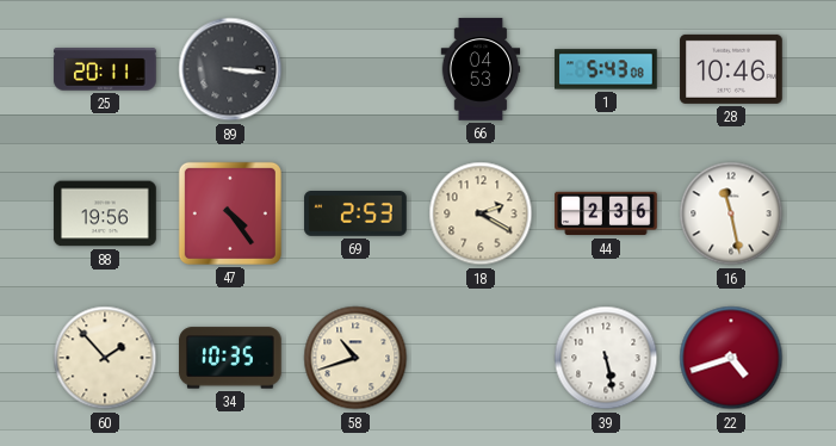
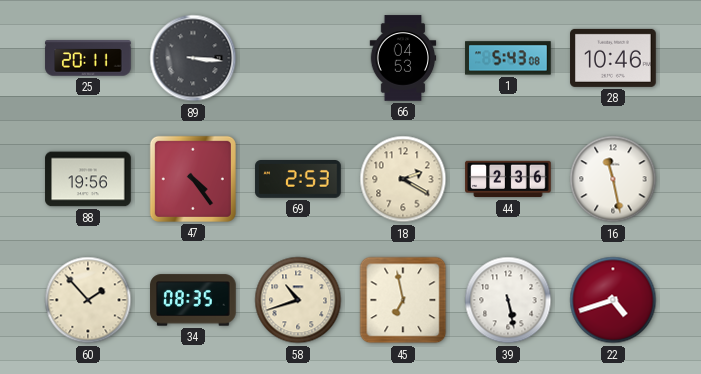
34: 10:35 -> 08:35
45: none -> 6:58
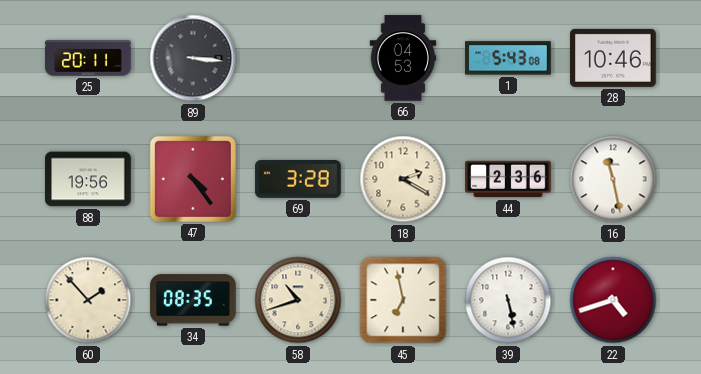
69: 2:53 -> 3:28
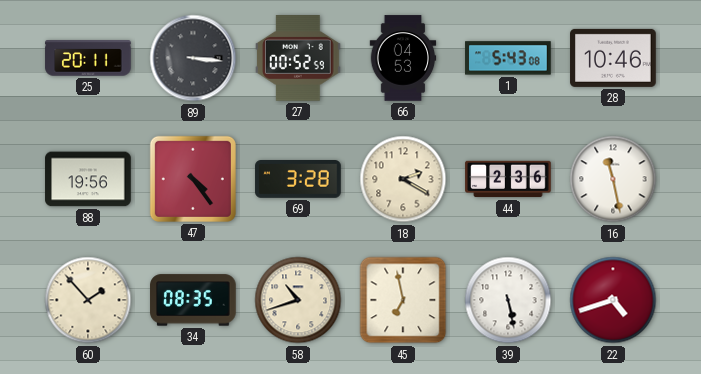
27: none -> 00:52
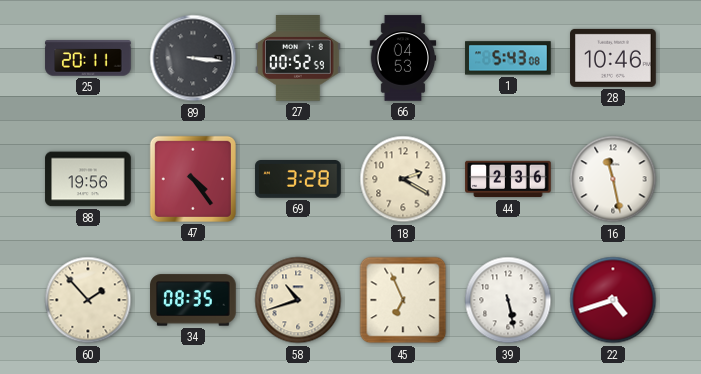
45: 6:58 -> 6:56
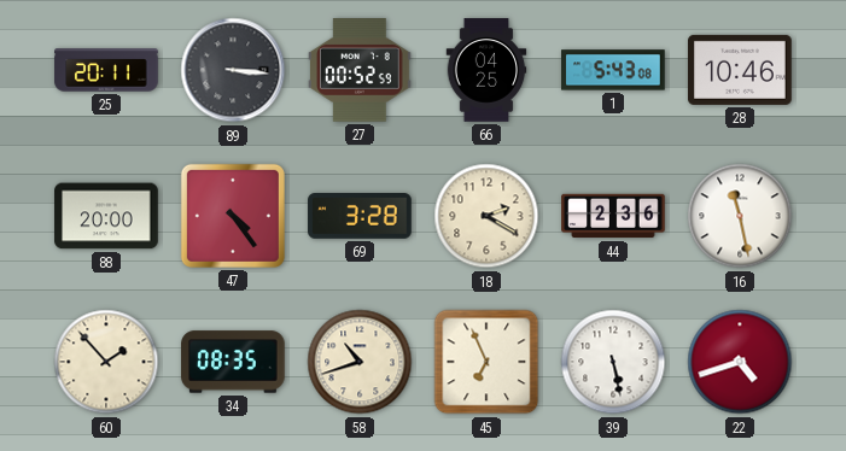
66: 04:53 -> 04:25
88: 19:56 -> 20:00
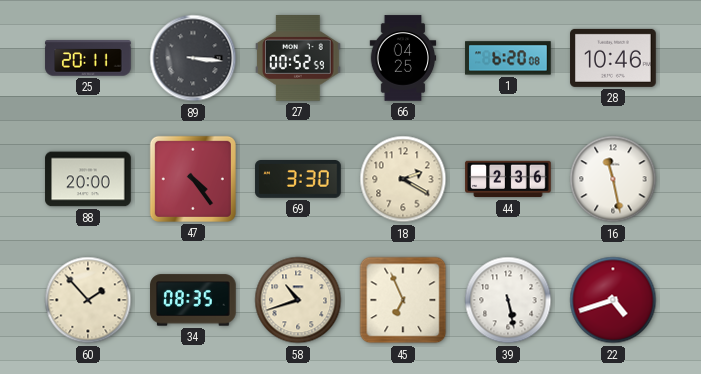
1: 5:43 -> 6:20
69: 3:28 -> 3:30
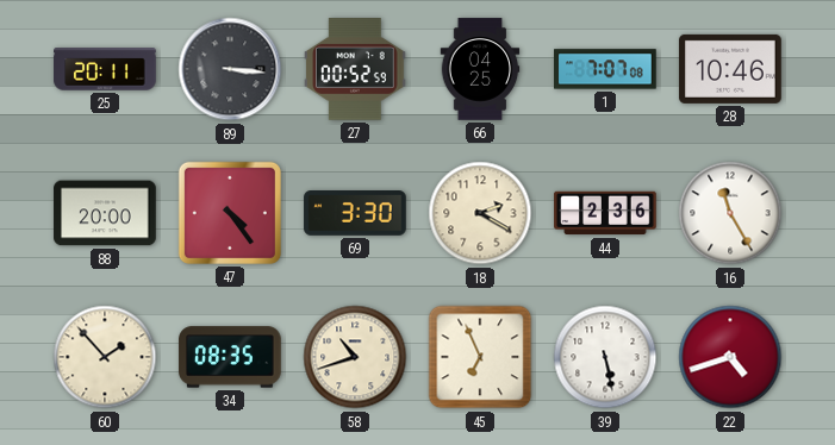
1: 6:20 -> 7:07
16: 11:28 -> 11:25
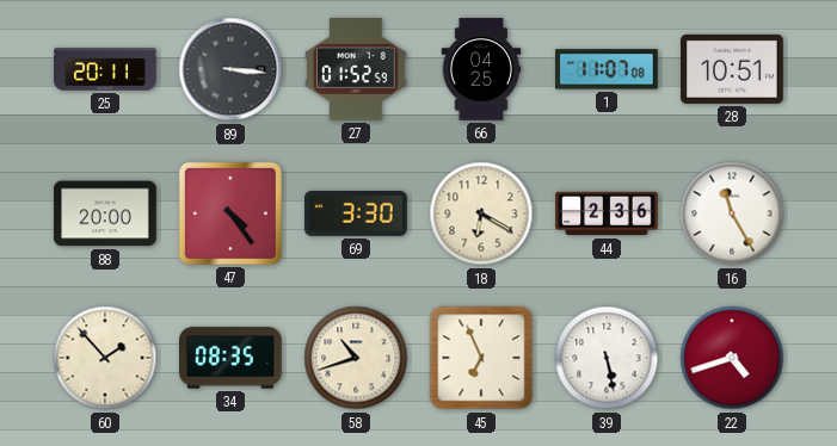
27: 00:52 -> 01:52
1: 7:07 -> 11:07
28: 10:46 -> 10:51
18: 2:20 -> 6:20
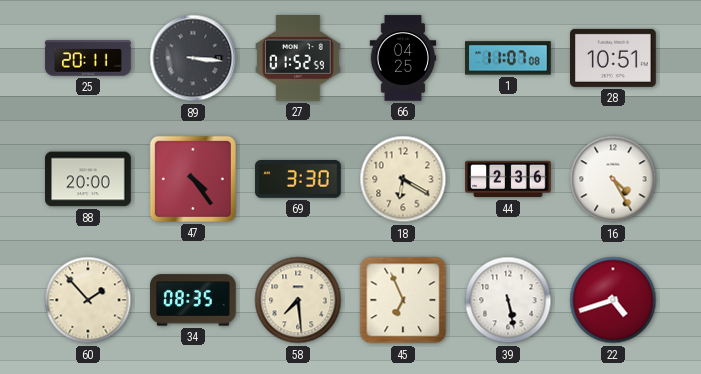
16: 11:25 -> 4:25
58: 10:42 -> 7:29
